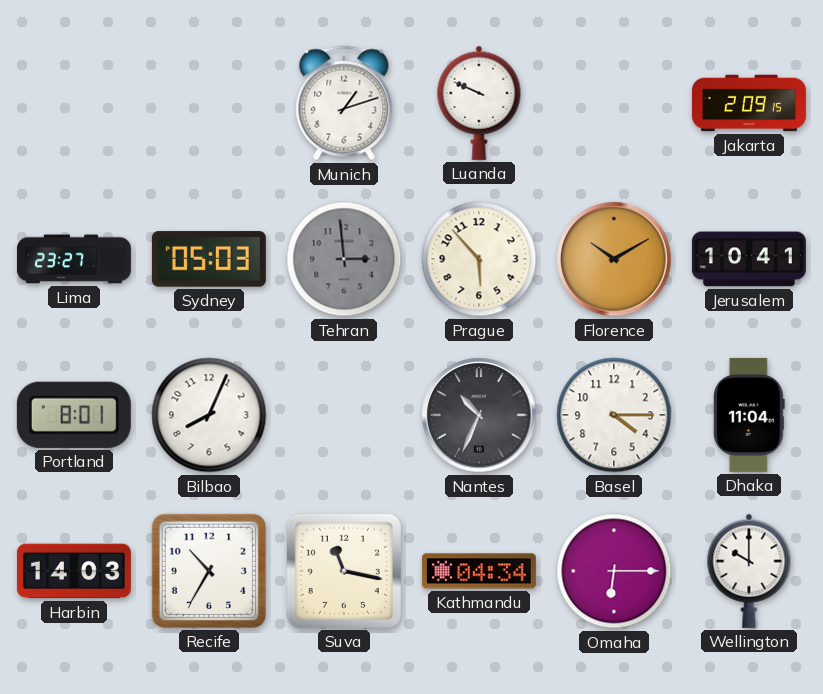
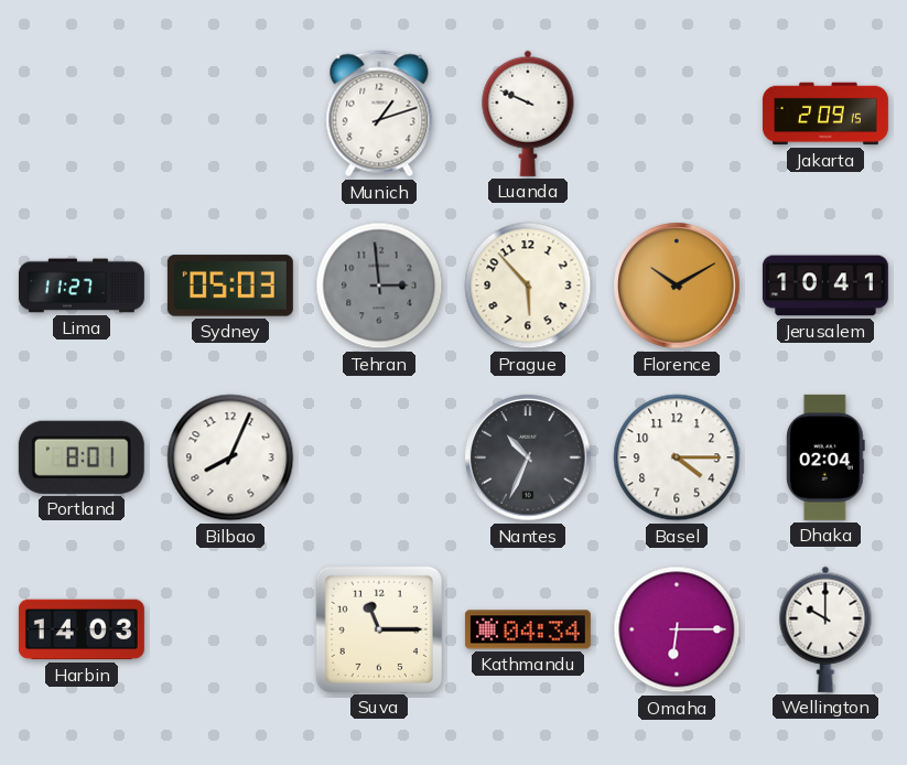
Lima: 23:27 -> 11:27
Dhaka: 11:04 -> 02:04
Recife: 10:35 -> none
Suva: 11:17 -> 11:15
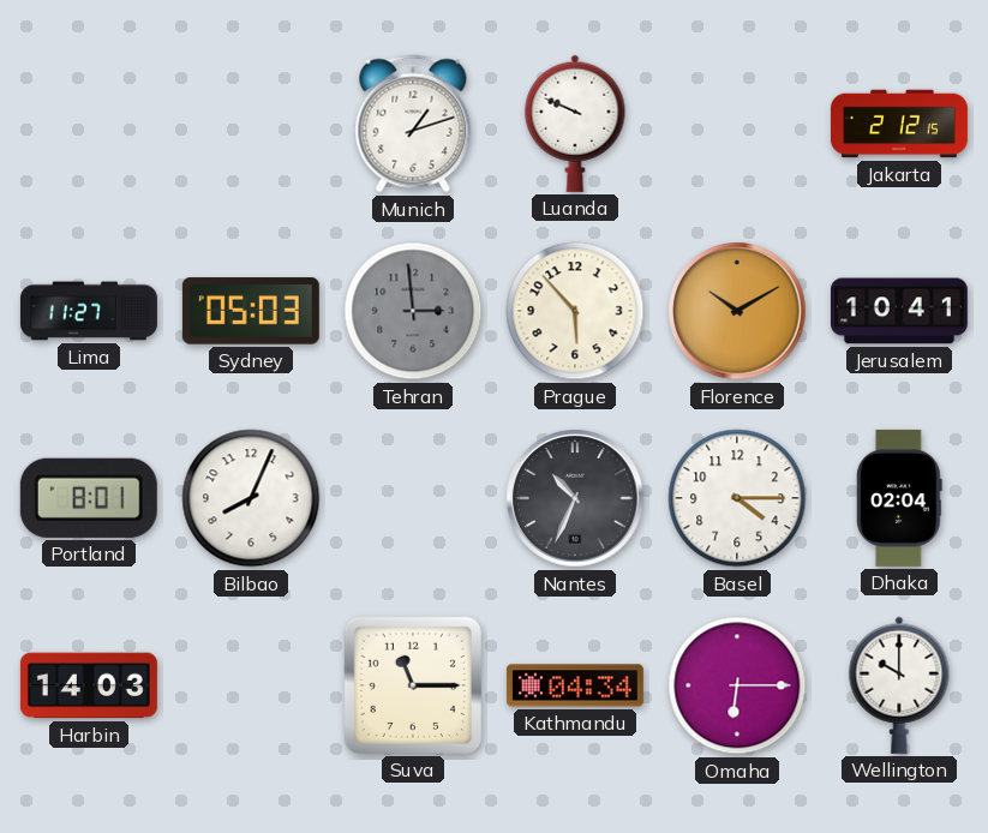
Jakarta: 2:09 -> 2:12
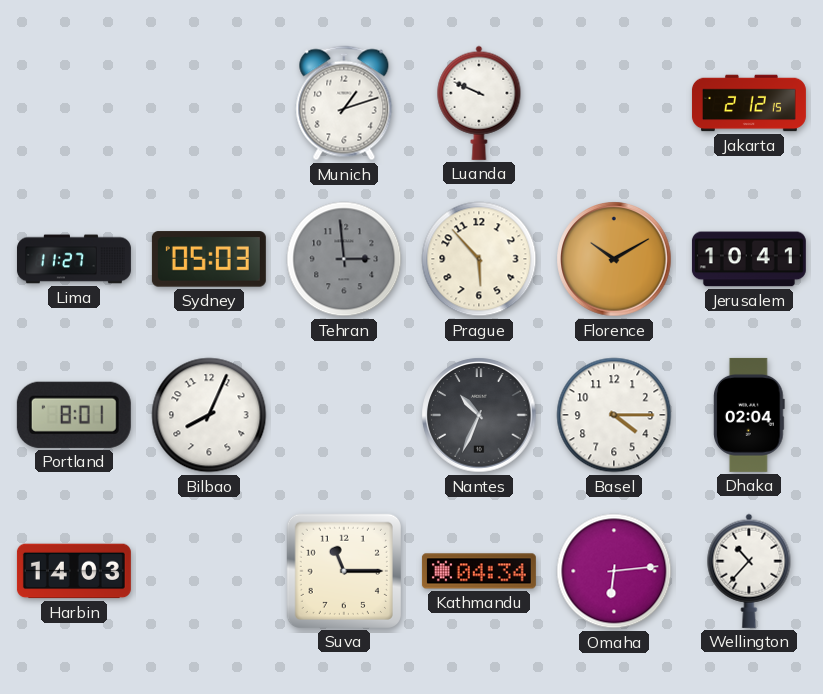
Omaha: 6:15 -> 6:14
Wellington: 10:00 -> 10:37
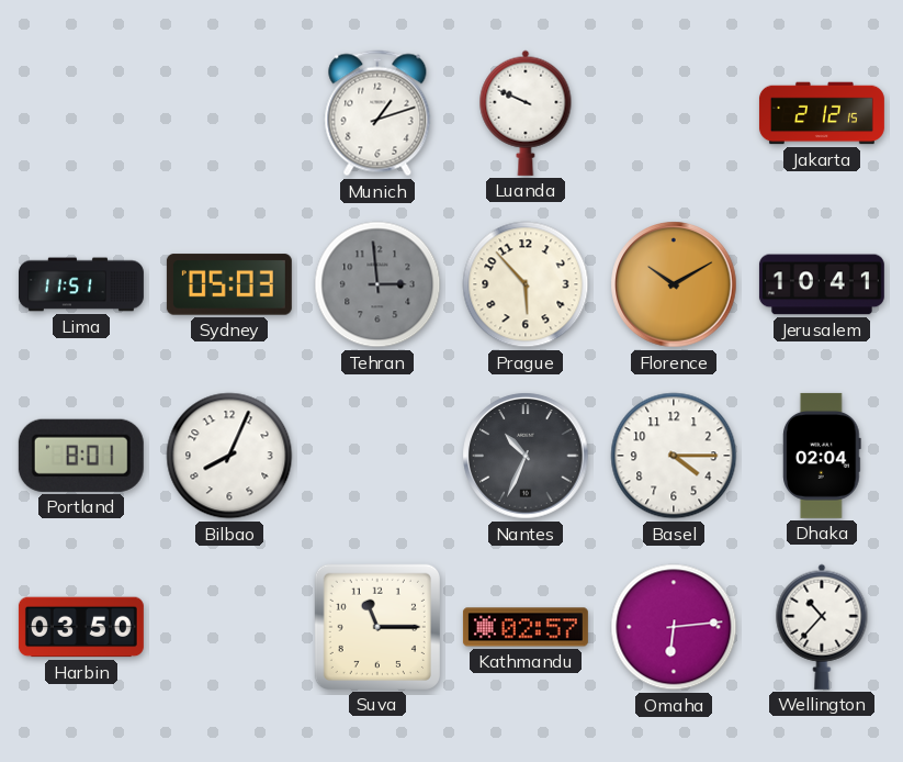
Lima: 11:27 -> 11:51
Harbin: 14:03 -> 03:50
Kathmandu: 04:34 -> 02:57
